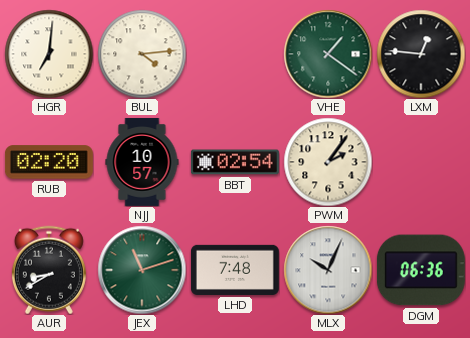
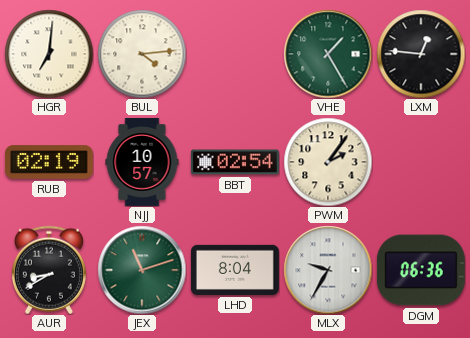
VHE: 1:21 -> 1:25
RUB: 02:20 -> 02:19
LHD: 7:48 -> 8:04
MLX: 10:04 -> 9:35
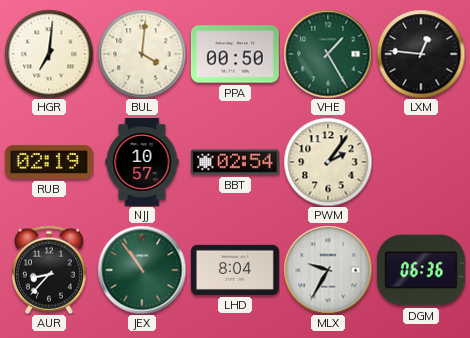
BUL: 4:14 -> 4:01
PPA: none -> 00:50
AUR: 8:40 -> 8:37
JEX: 11:12 -> 10:54
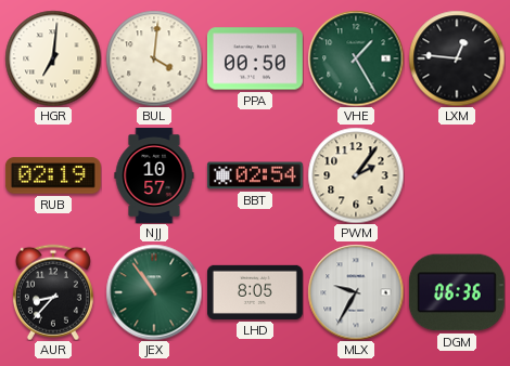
LHD: 8:04 -> 8:05
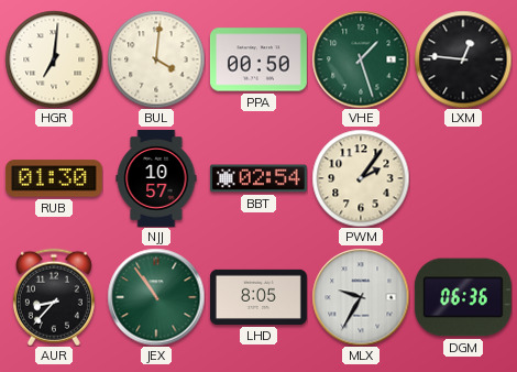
VHE: 1:25 -> 1:27
RUB: 02:19 -> 01:30
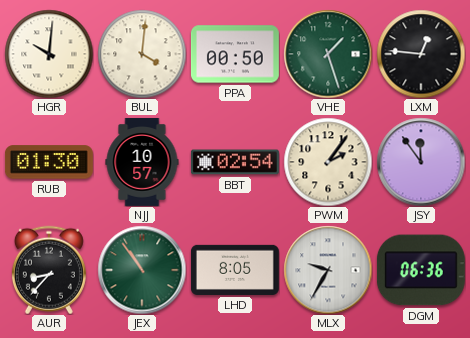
HGR: 7:01 -> 10:01
JSY: none -> 11:54
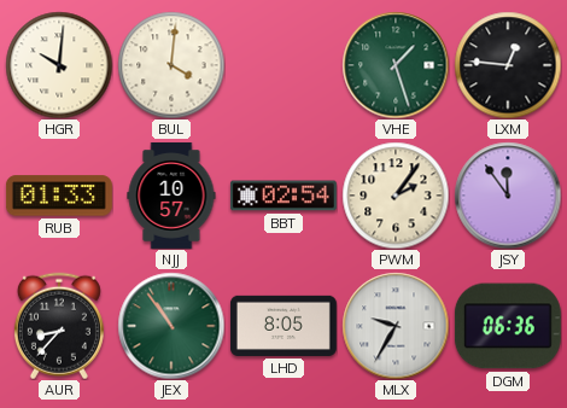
PPA: 00:50 -> none
RUB: 01:30 -> 01:33
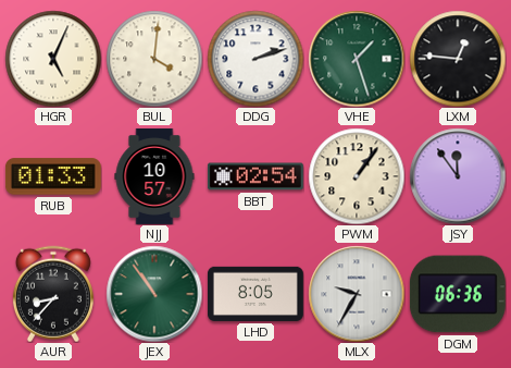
HGR: 10:01 -> 5:04
DDG: none -> 2:12
PWM: 2:06 -> 1:06
